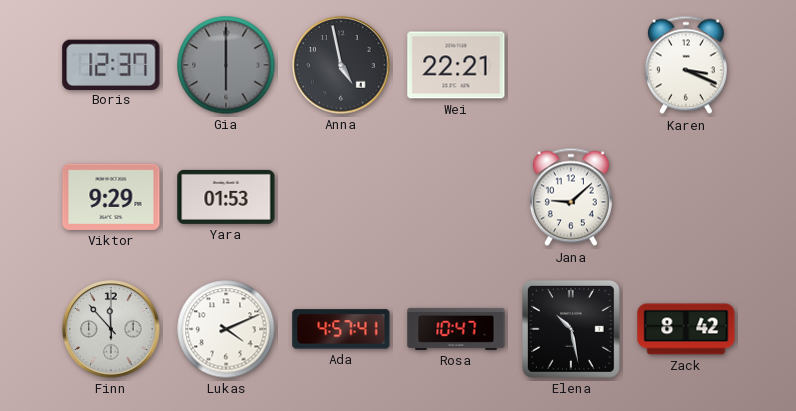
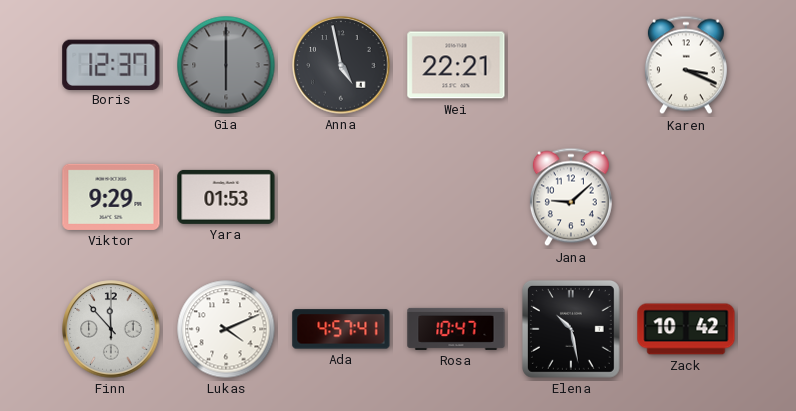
Zack: 8:42 -> 10:42
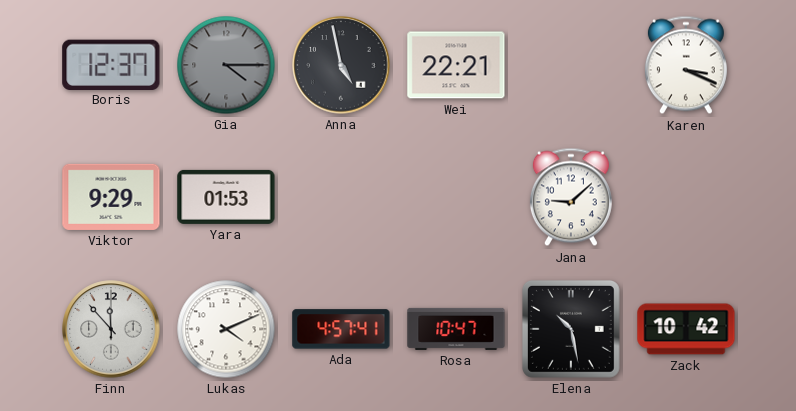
Gia: 6:00 -> 4:15
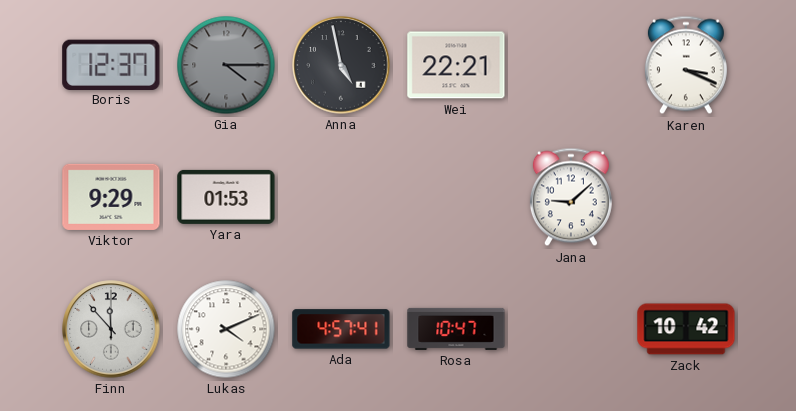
Elena: 10:28 -> none
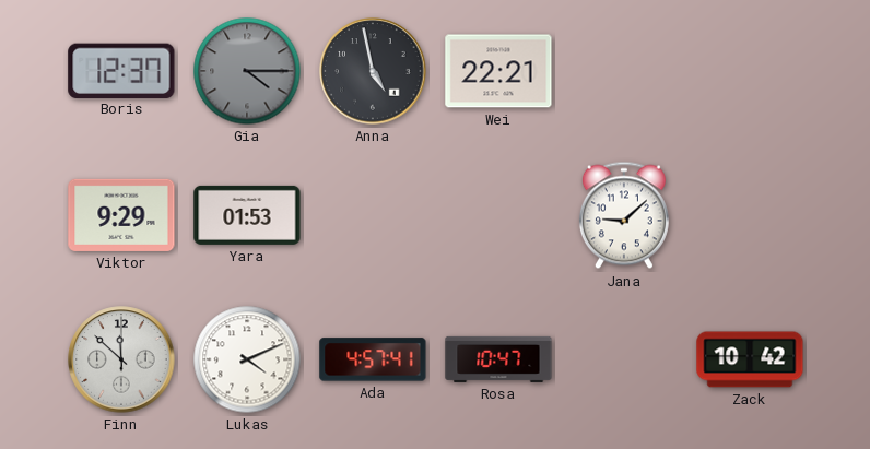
Karen: 3:19 -> none
Finn: 11:53 -> 11:52
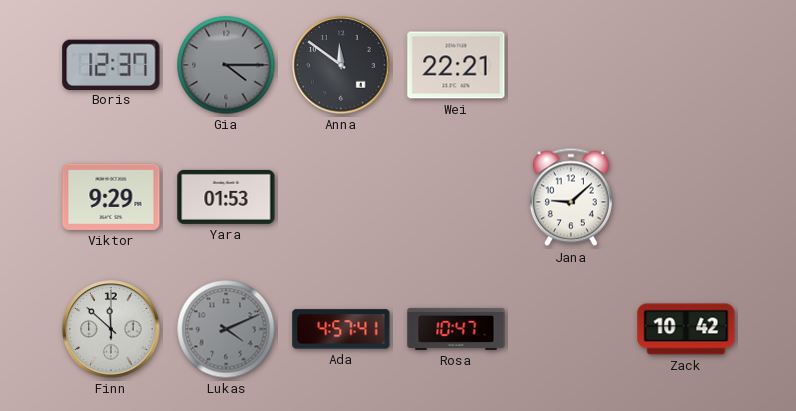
Anna: 4:58 -> 11:51
Lukas dial: white -> grey
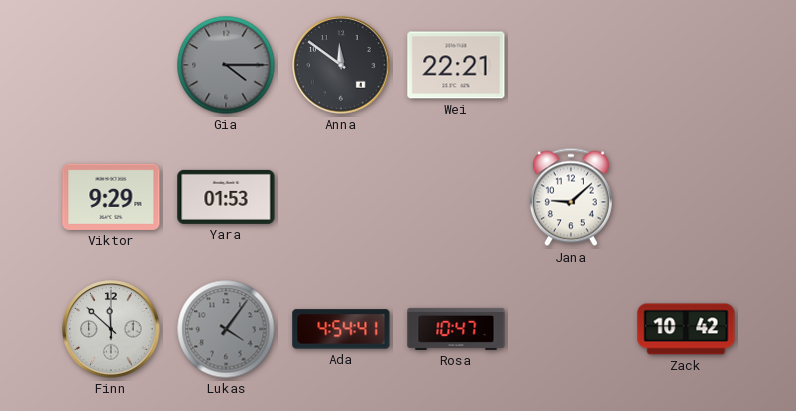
Boris: 12:37 -> none
Lukas: 4:11 -> 4:06
Ada: 4:57 -> 4:54
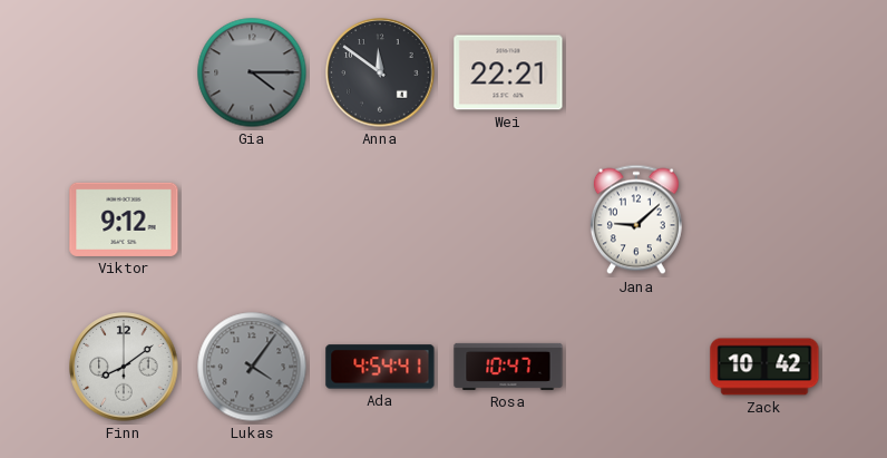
Viktor: 9:29 -> 9:12
Yara: 01:53 -> none
Finn: 11:52 -> 8:09
